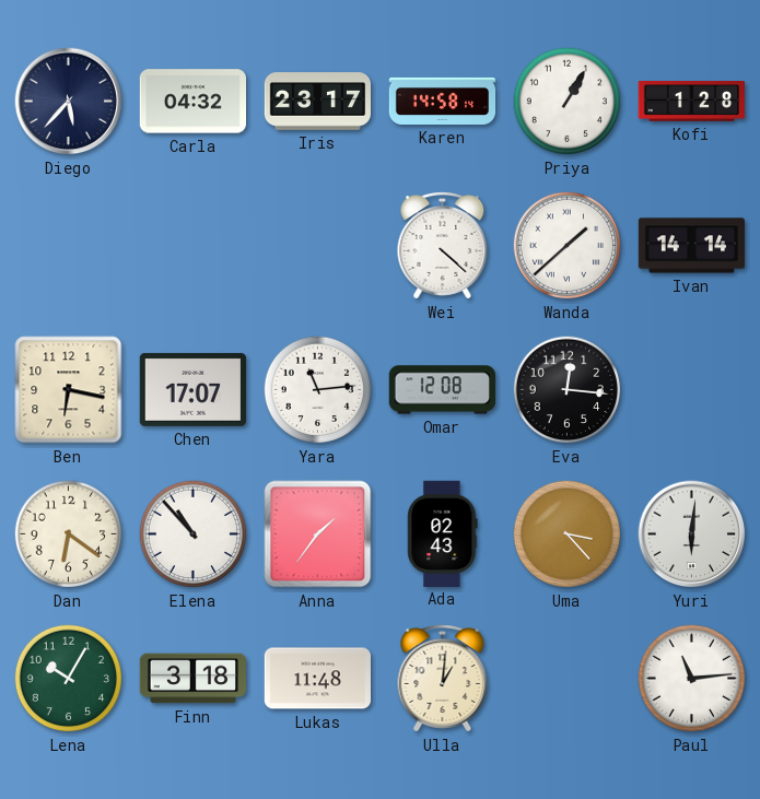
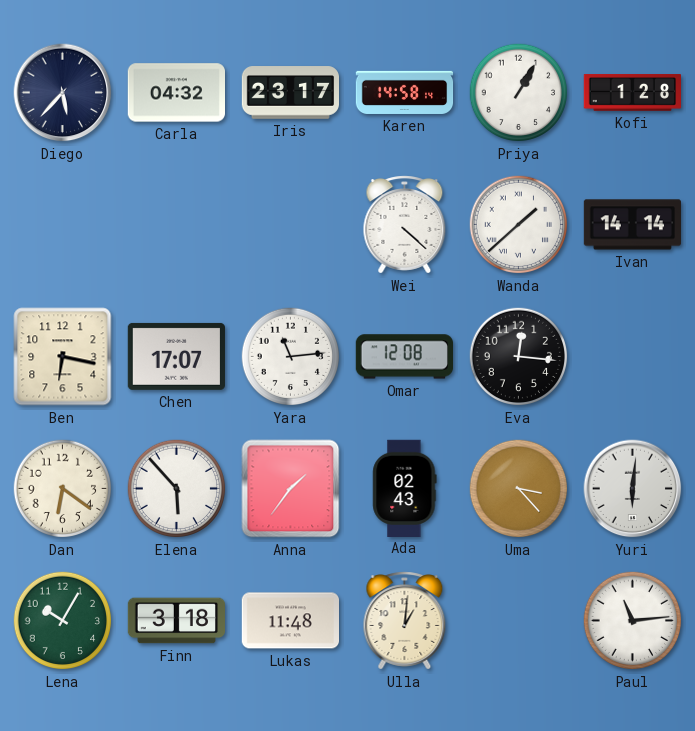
Elena: 10:53 -> 5:53
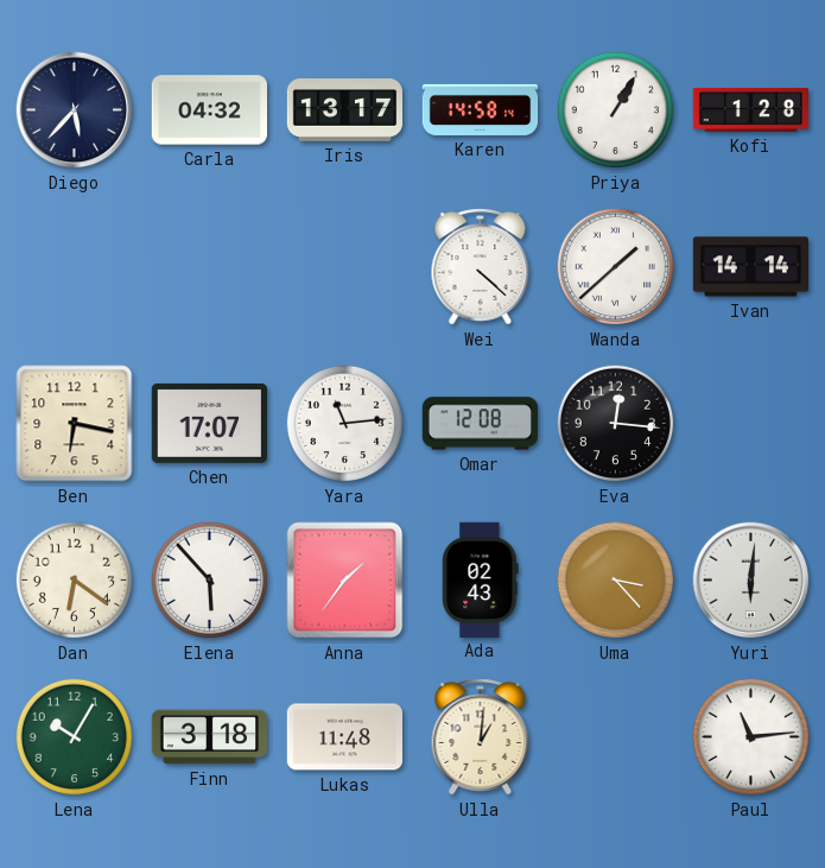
Iris: 23:17 -> 13:17
